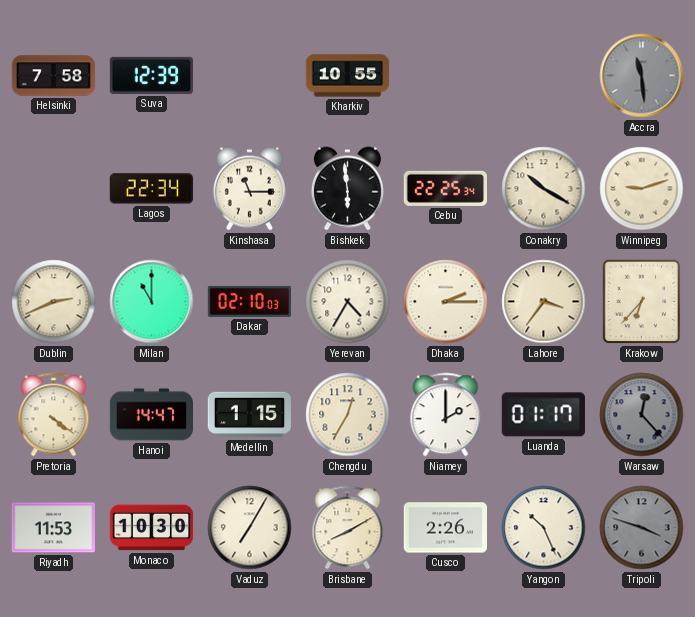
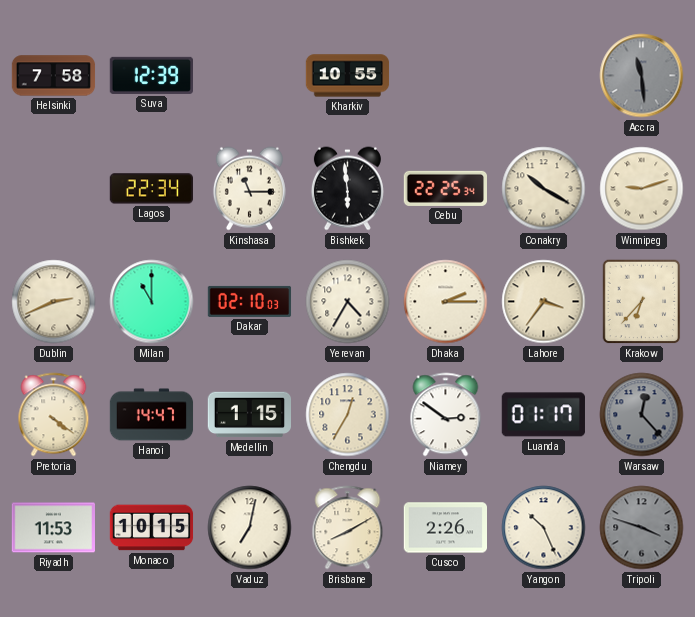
Niamey: 2:00 -> 2:51
Monaco: 10:30 -> 10:15
Vaduz: 7:05 -> 7:02
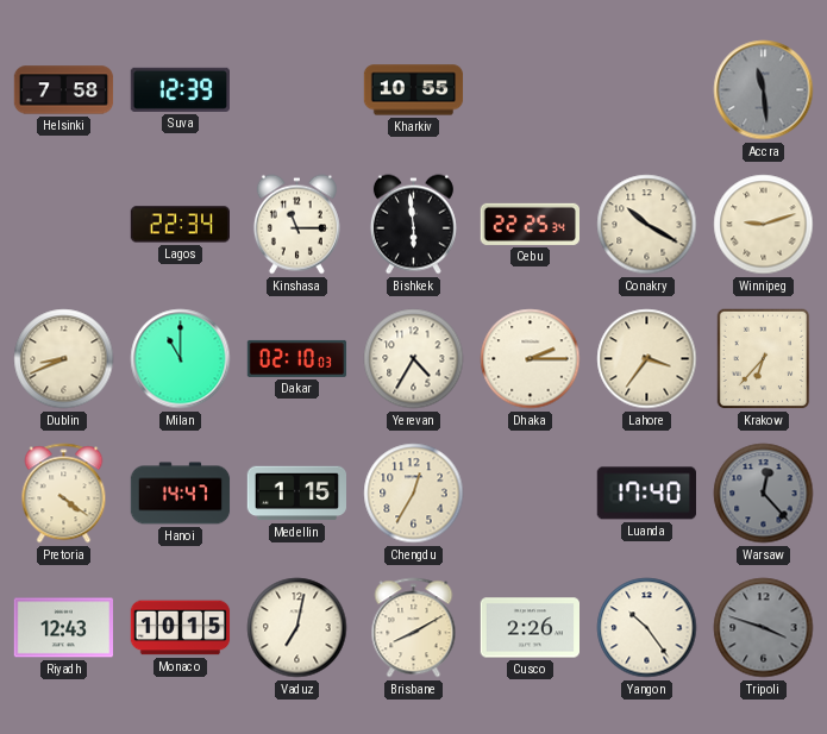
Dublin: 2:41 -> 8:41
Niamey: 2:51 -> none
Luanda: 01:17 -> 17:40
Riyadh: 11:53 -> 12:43
Yangon: 10:26 -> 10:24
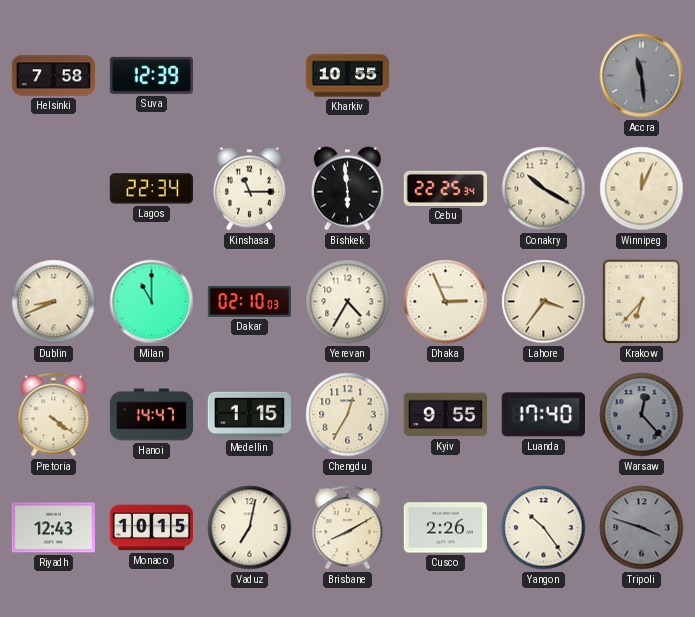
Winnipeg: 9:12 -> 12:04
Dhaka: 2:15 -> 2:56
Kyiv: none -> 9:55
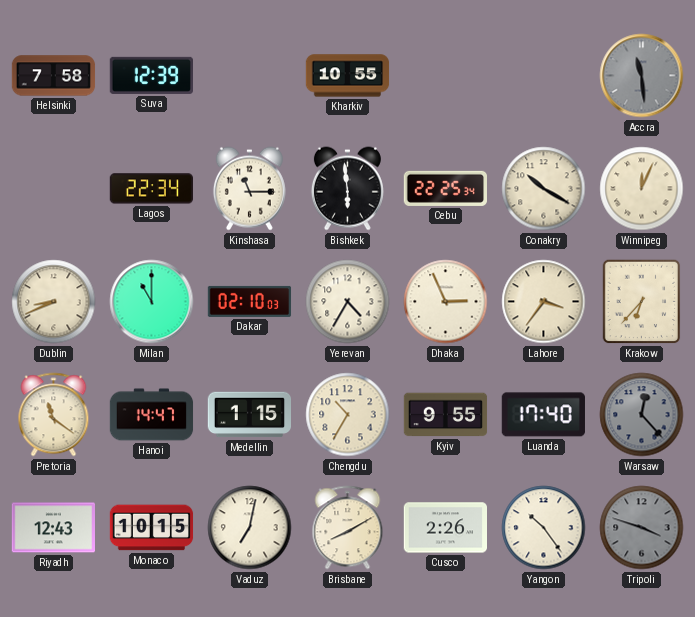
Pretoria: 4:21 -> 11:21
Chengdu: 12:35 -> 10:35
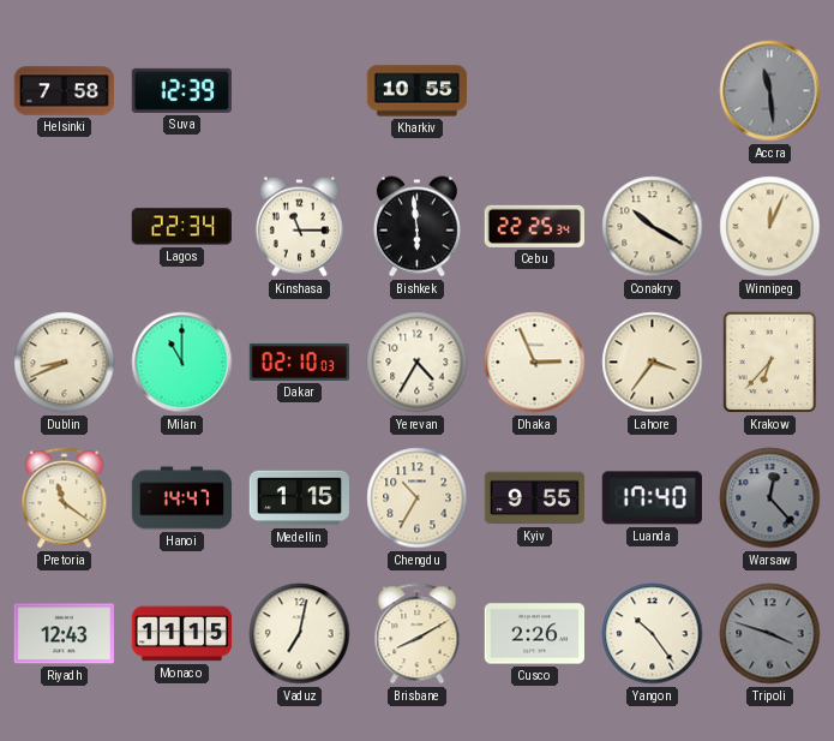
Monaco: 10:15 -> 11:15
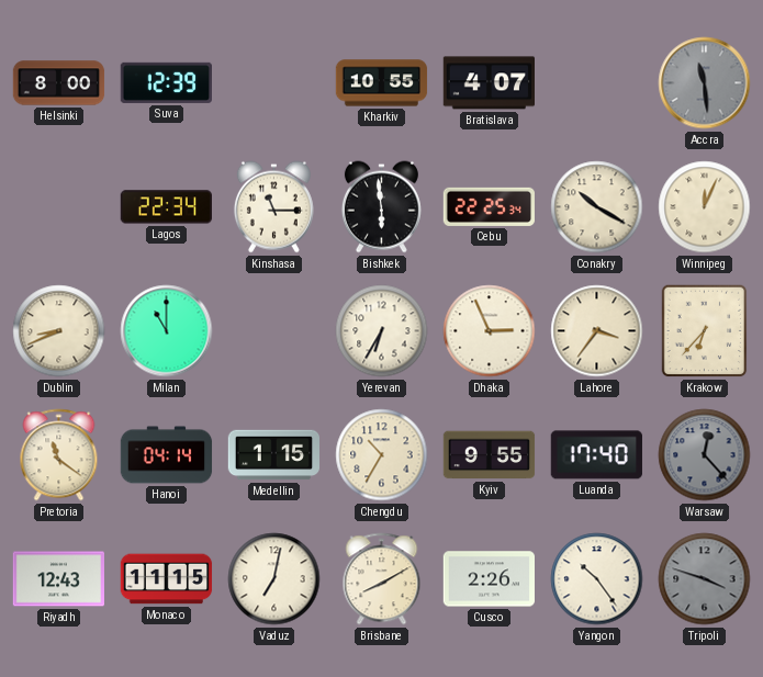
Helsinki: 7:58 -> 8:00
Bratislava: none -> 4:07
Dakar: 02:10 -> none
Yerevan: 4:35 -> 6:35
Hanoi: 14:47 -> 04:14
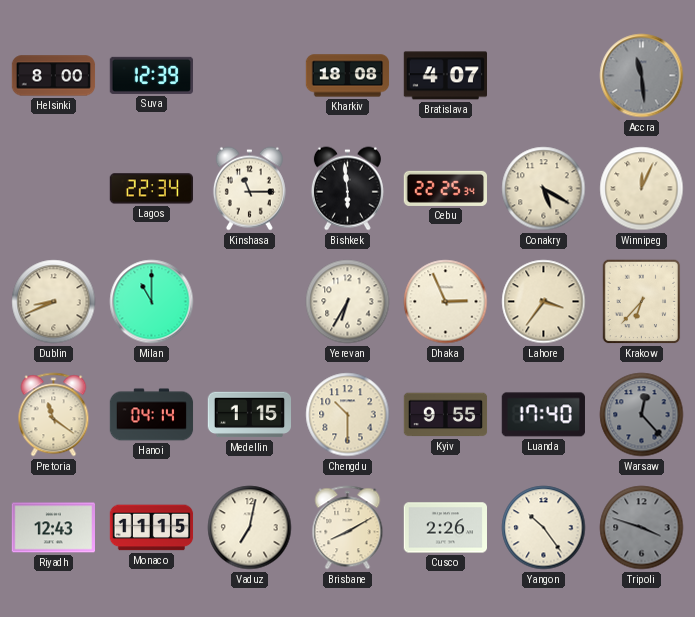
Kharkiv: 10:55 -> 18:08
Conakry: 10:20 -> 5:20
Chengdu: 10:35 -> 10:30
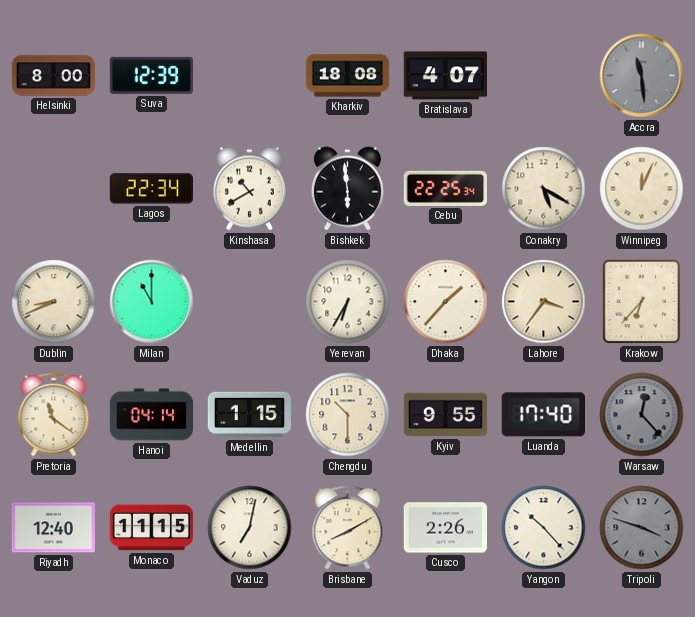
Kinshasa: 11:15 -> 10:40
Dhaka: 2:56 -> 1:37
Riyadh: 12:43 -> 12:40
Yangon: 10:24 -> 10:23
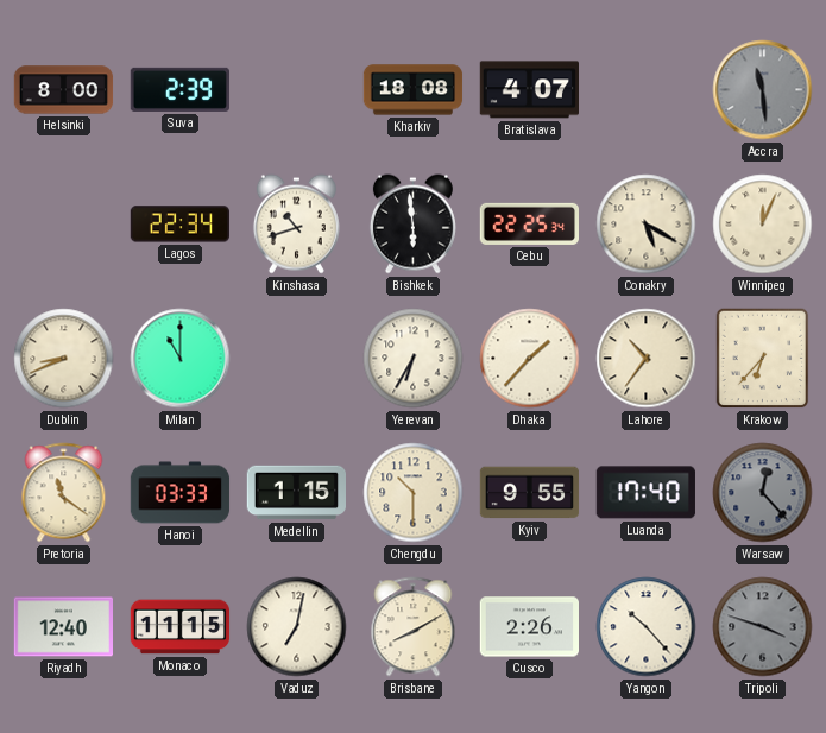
Suva: 12:39 -> 2:39
Kinshasa: 10:40 -> 10:42
Lahore: 3:36 -> 10:36
Hanoi: 04:14 -> 03:33
